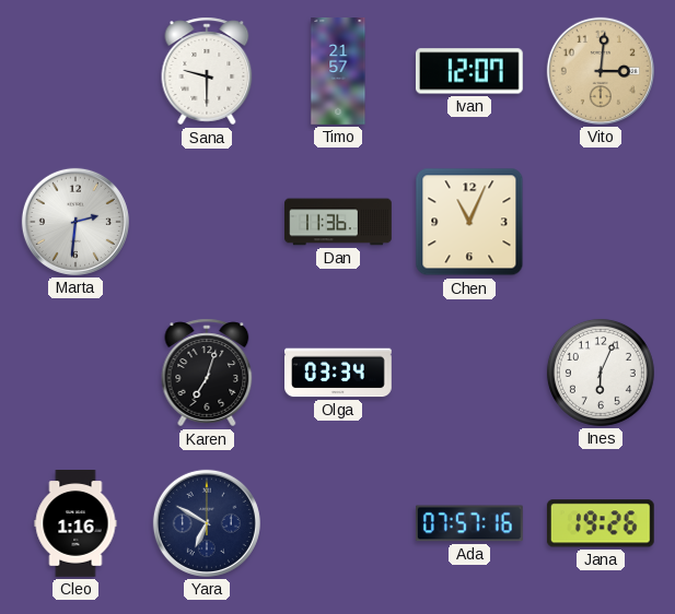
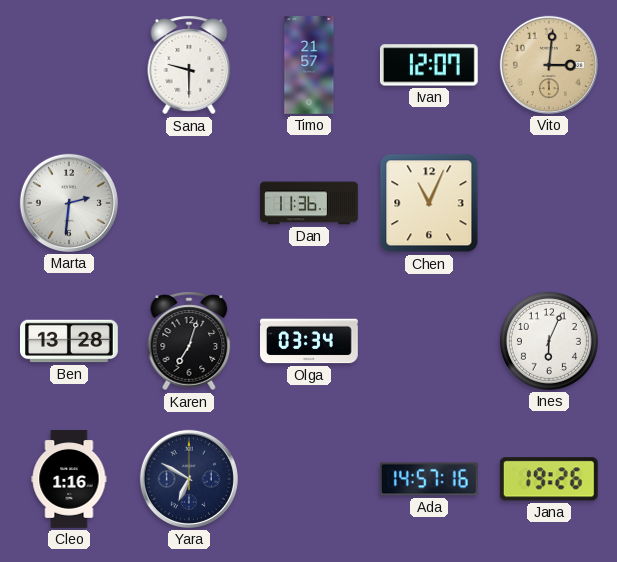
Ben: none -> 13:28
Ada: 07:57 -> 14:57
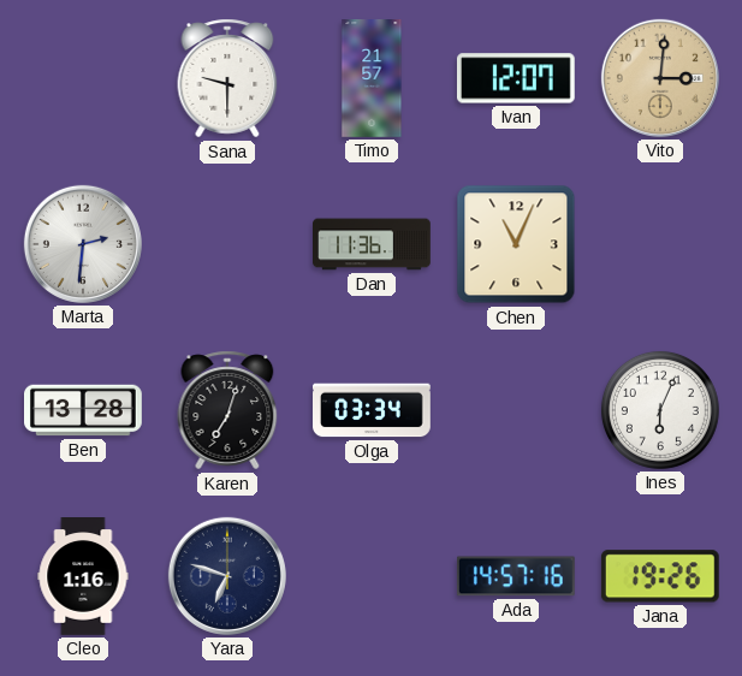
Yara: 6:50 -> 6:48
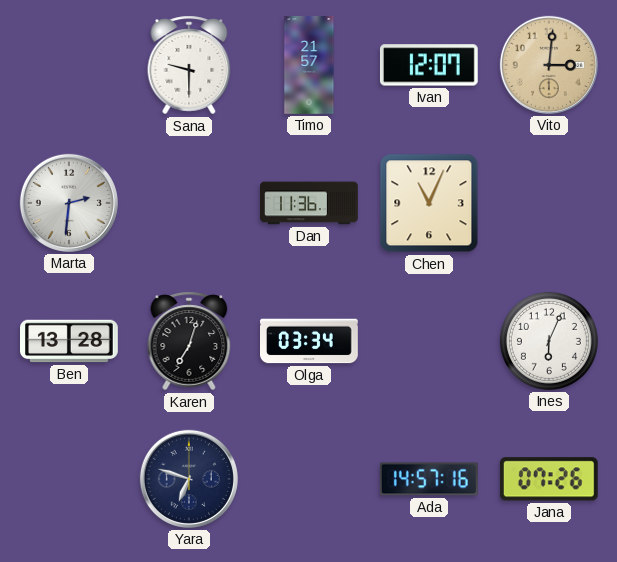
Cleo: 1:16 -> none
Jana: 19:26 -> 07:26
